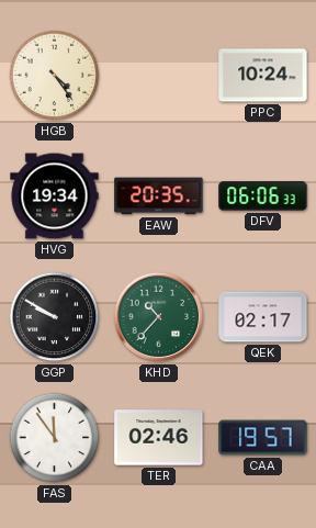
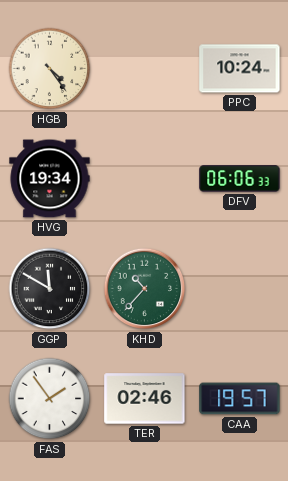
EAW: 20:35 -> none
GGP: 9:50 -> 11:50
QEK: 02:17 -> none
FAS: 11:54 -> 1:54
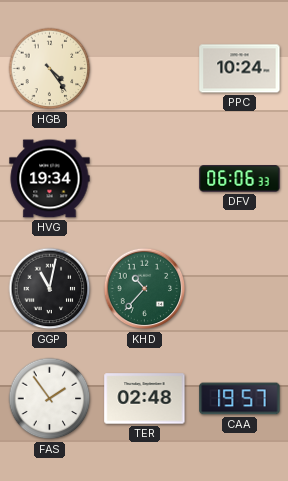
GGP: 11:50 -> 11:02
TER: 02:46 -> 02:48
